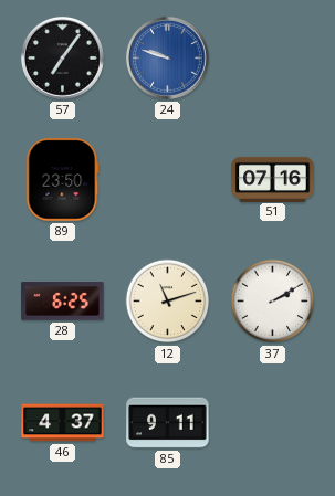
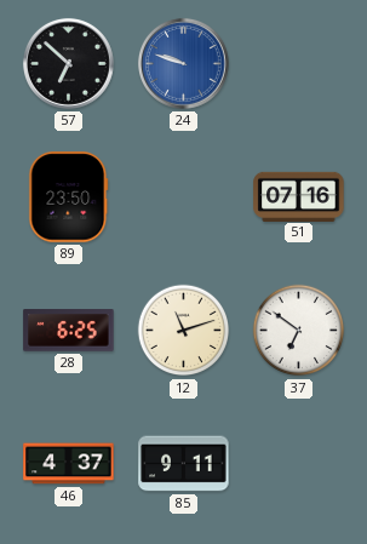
57: 7:06 -> 6:52
37: 2:10 -> 6:51
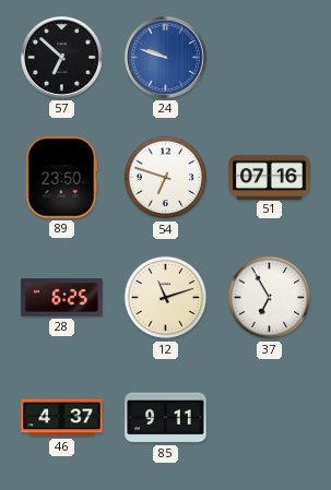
54: none -> 6:48
37: 6:51 -> 6:55
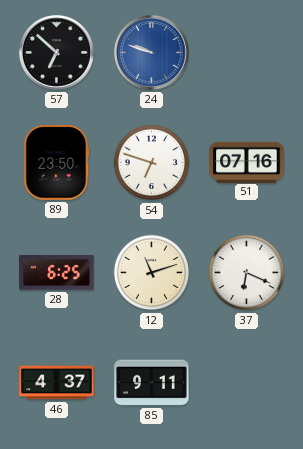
37: 6:55 -> 6:19
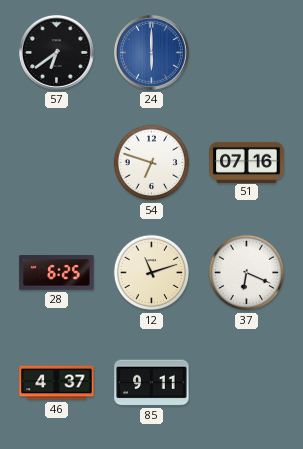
57: 6:52 -> 6:39
24: 9:48 -> 6:00
89: 23:50 -> none
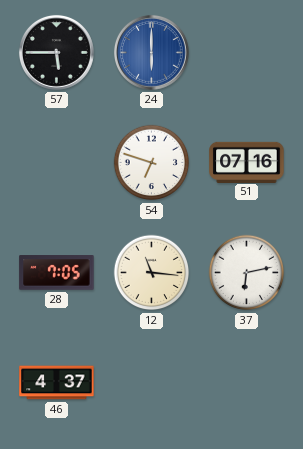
57: 6:39 -> 5:45
28: 6:25 -> 7:05
12: 11:12 -> 11:16
37: 6:19 -> 6:13
85: 9:11 -> none
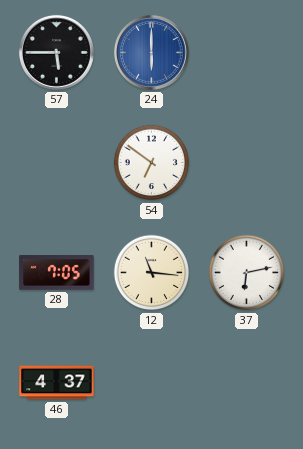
54: 6:48 -> 6:51
51: 07:16 -> none
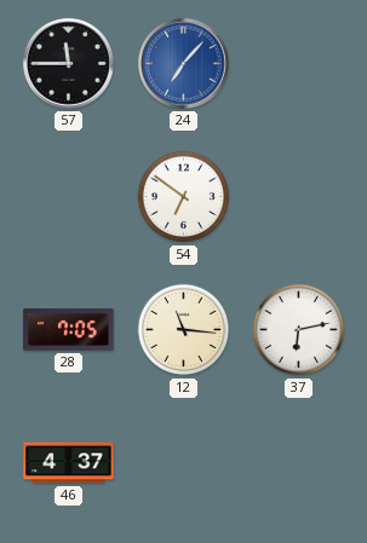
57: 5:45 -> 11:45
24: 6:00 -> 7:07
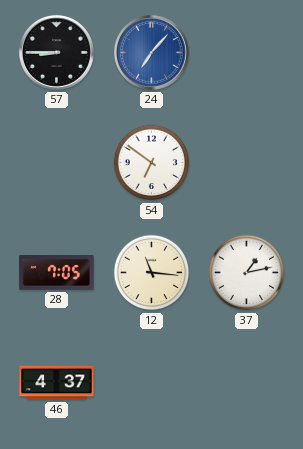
57: 11:45 -> 8:45
37: 6:13 -> 1:13
